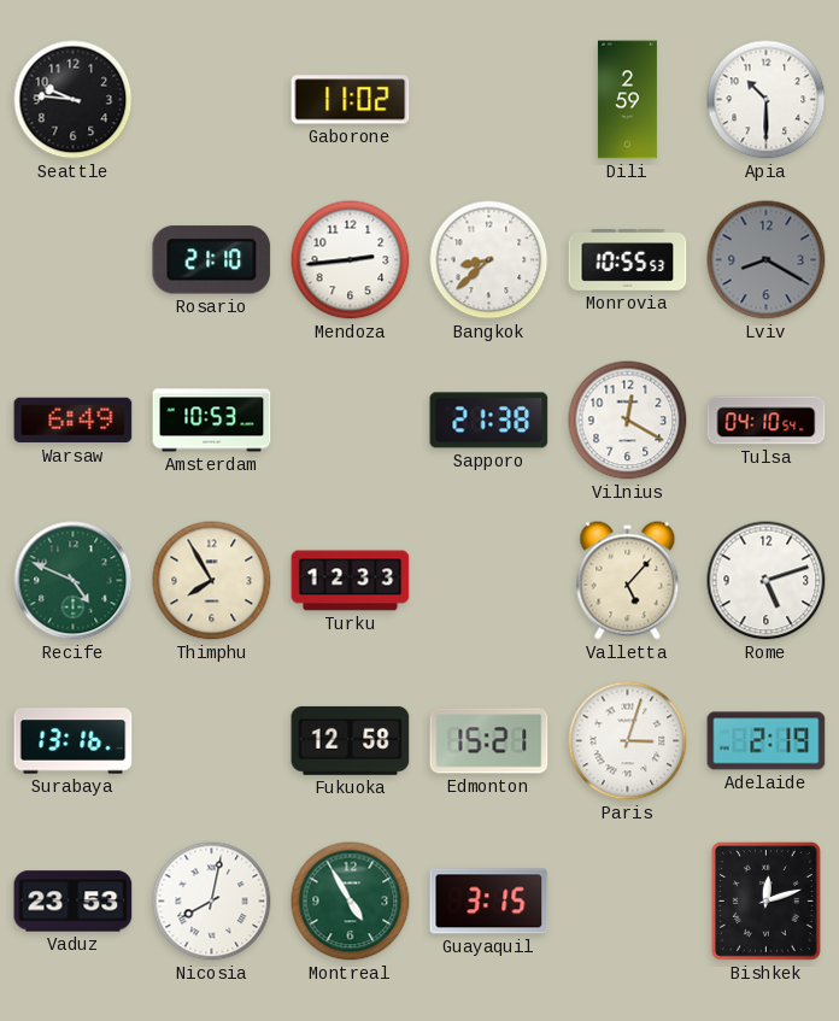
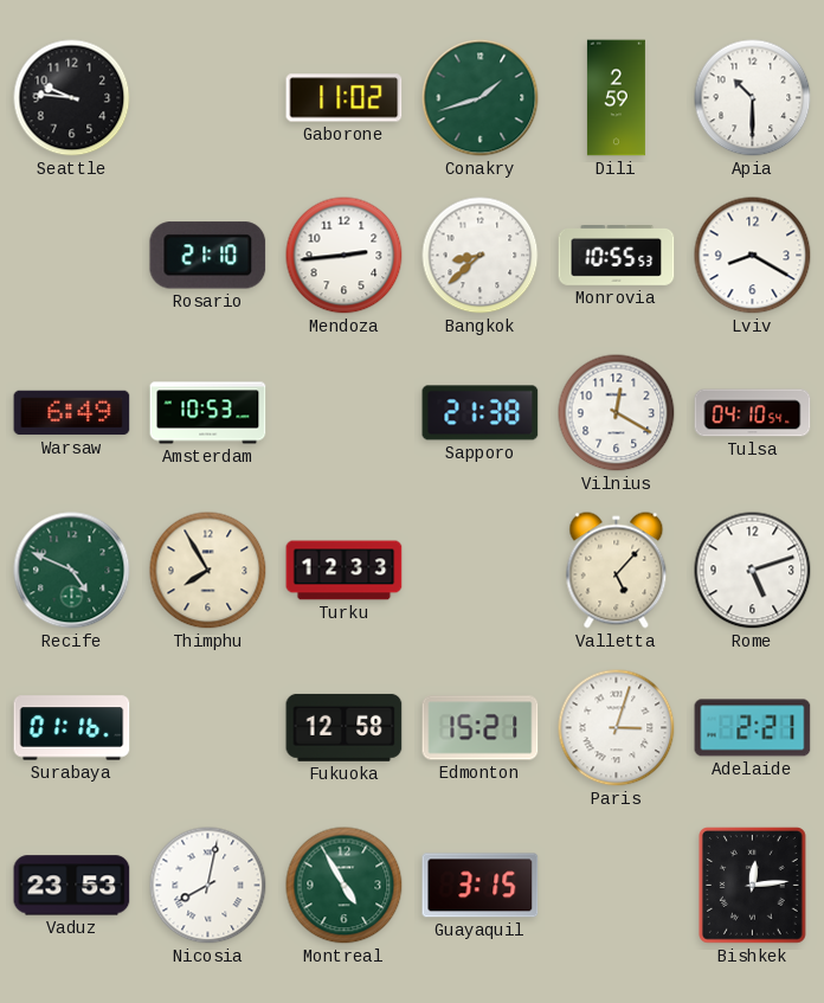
Conakry: none -> 1:42
Lviv dial: grey -> white
Surabaya: 13:16 -> 01:16
Adelaide: 2:19 -> 2:21
Bishkek: 12:12 -> 12:14
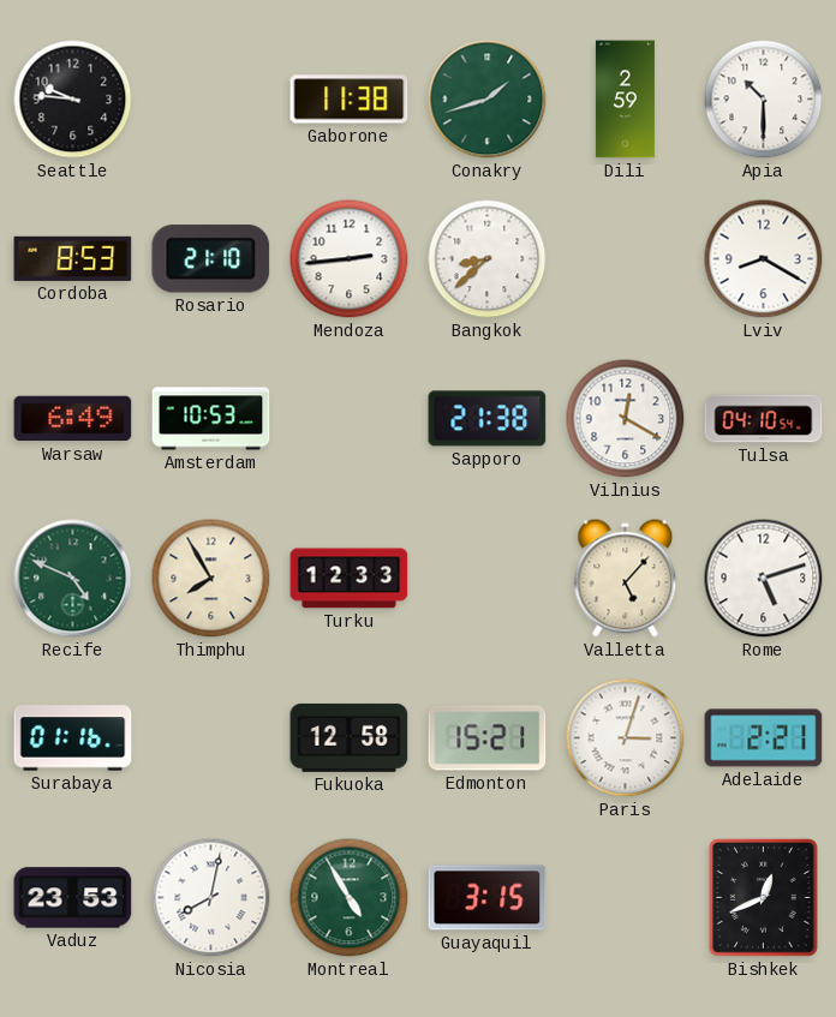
Gaborone: 11:02 -> 11:38
Cordoba: none -> 8:53
Monrovia: 10:55 -> none
Bishkek: 12:14 -> 12:41
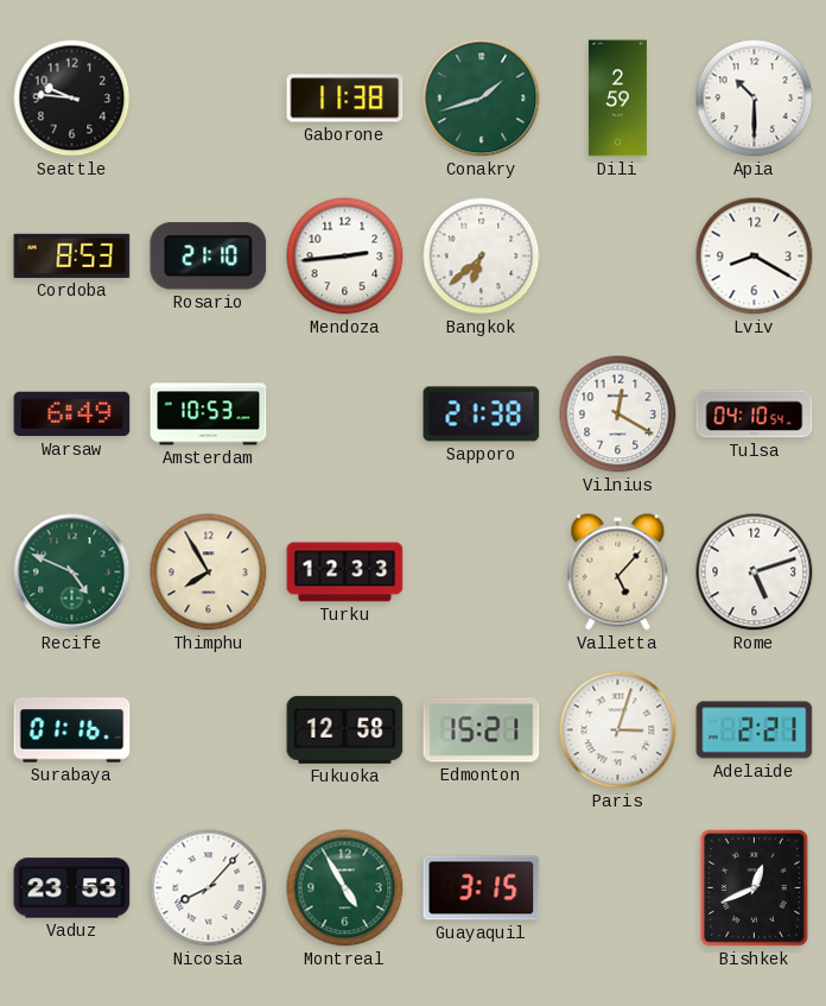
Bangkok: 8:38 -> 6:38
Nicosia: 8:02 -> 8:07
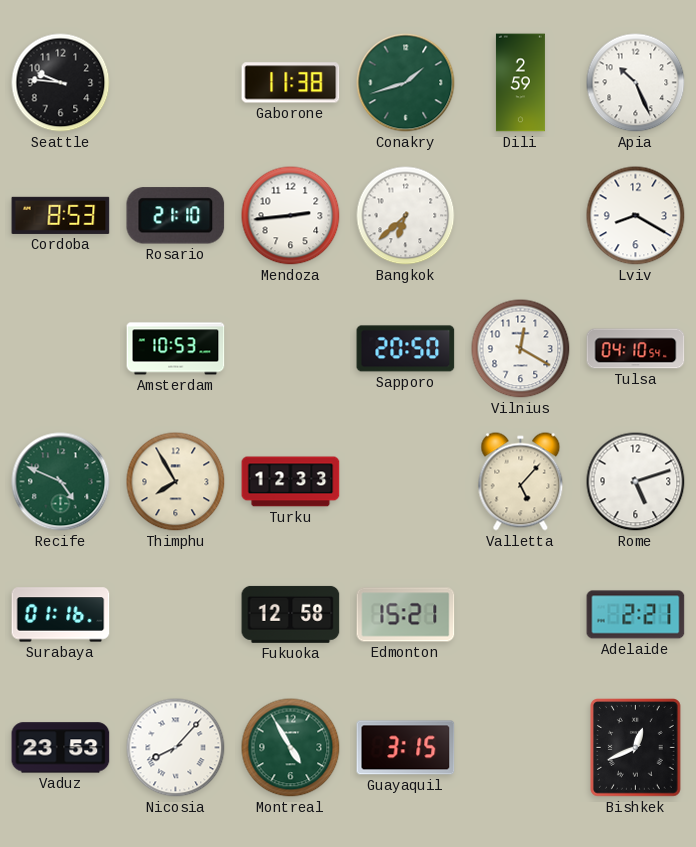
Apia: 10:30 -> 10:26
Warsaw: 6:49 -> none
Sapporo: 21:38 -> 20:50
Paris: 3:03 -> none
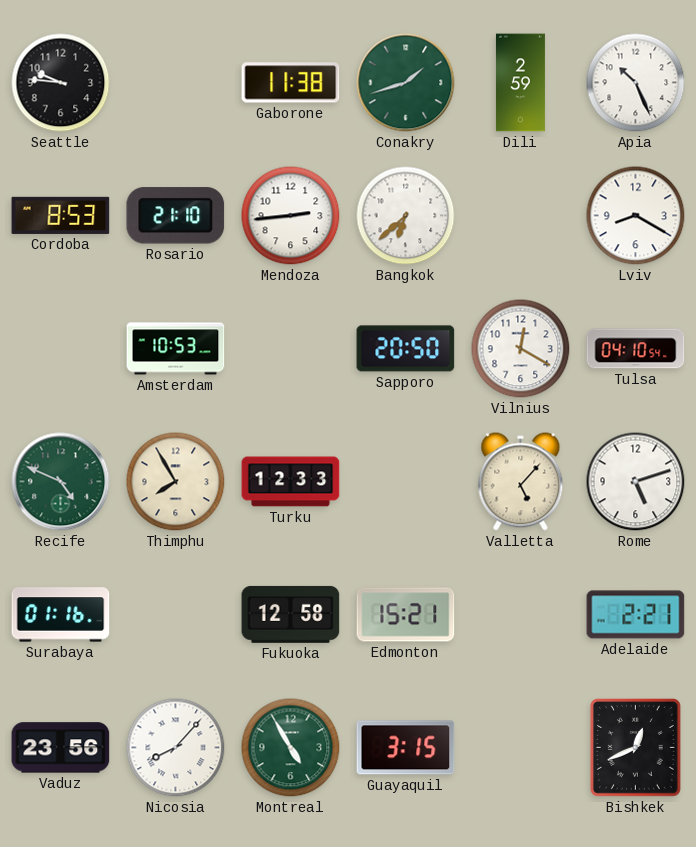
Vaduz: 23:53 -> 23:56
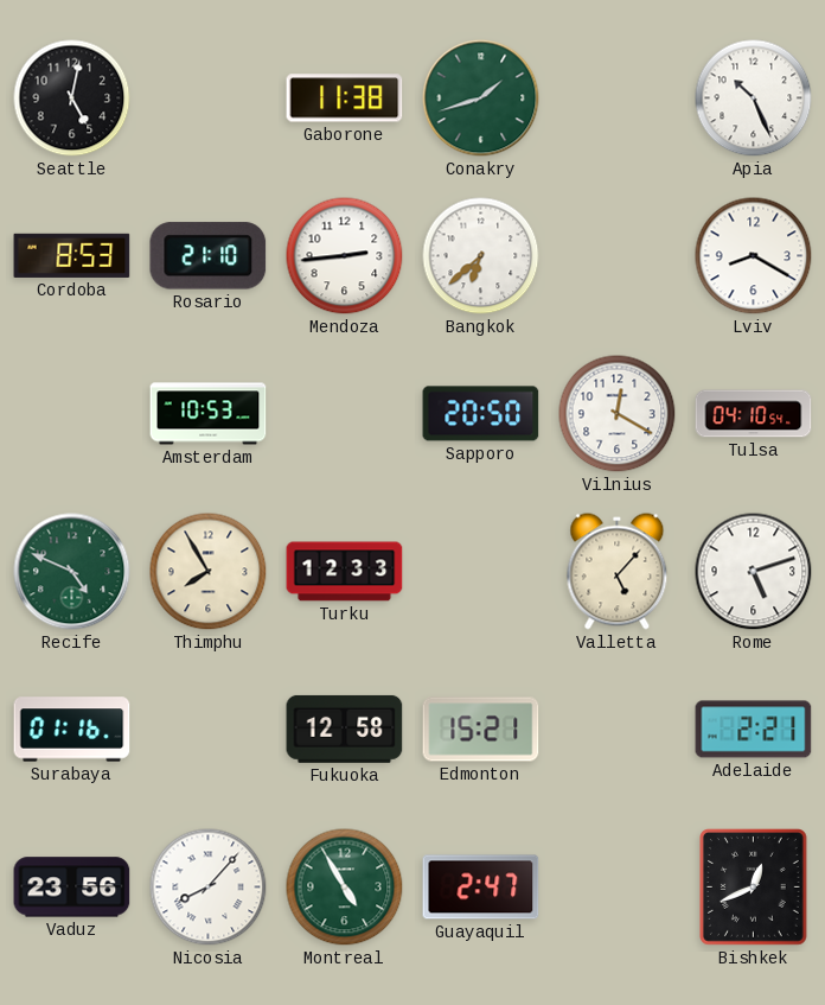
Seattle: 9:46 -> 5:02
Dili: 2:59 -> none
Guayaquil: 3:15 -> 2:47
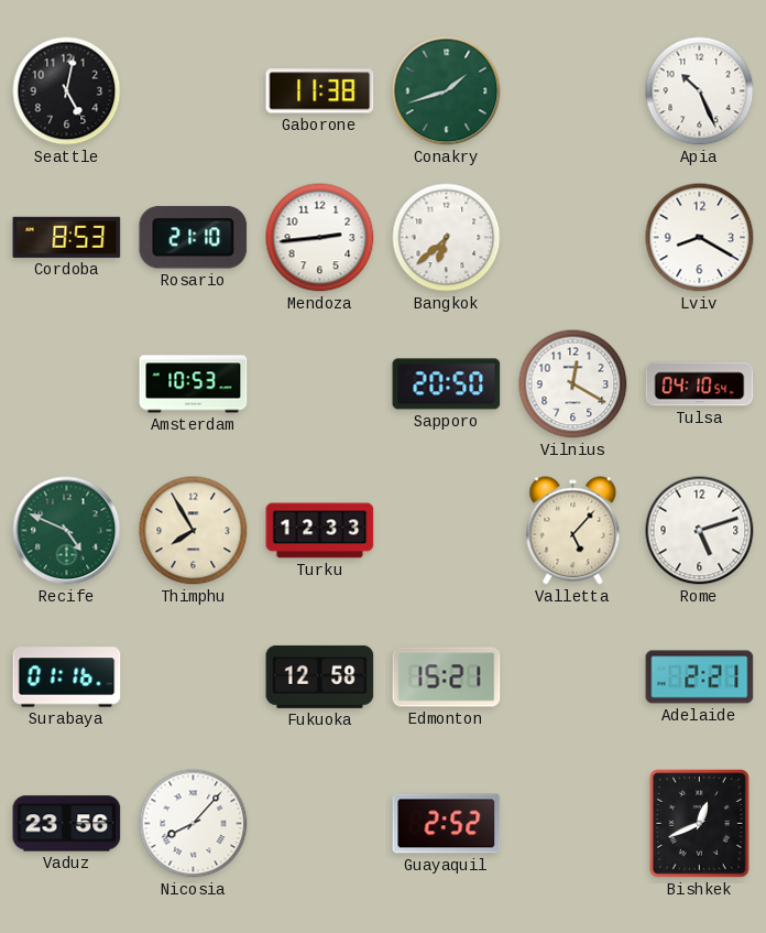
Montreal: 4:55 -> none
Guayaquil: 2:47 -> 2:52
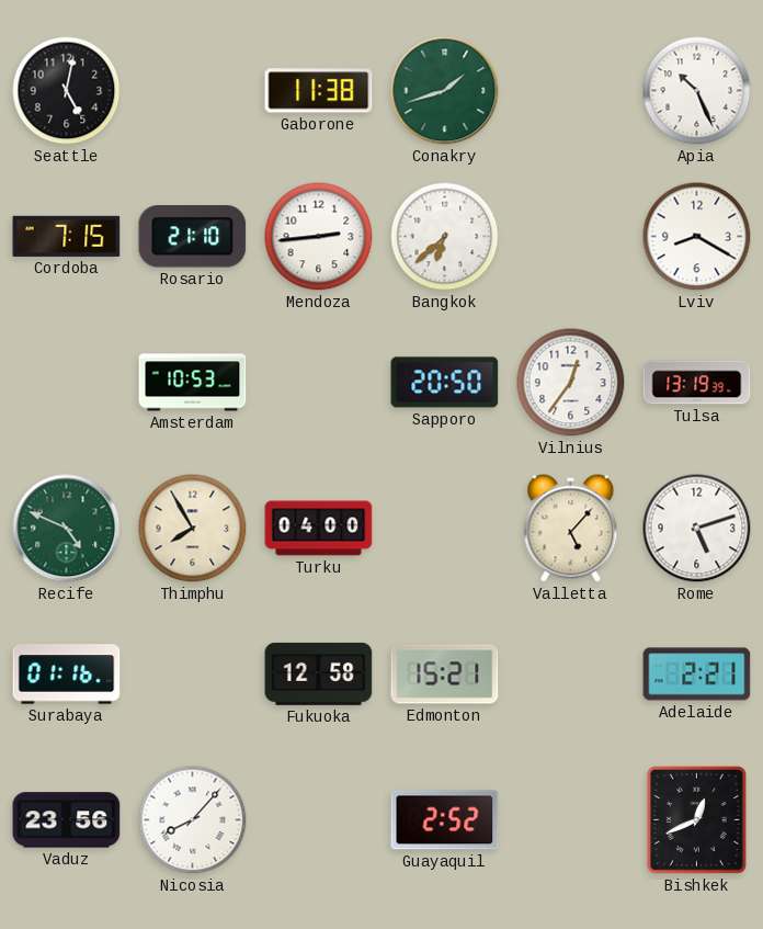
Cordoba: 8:53 -> 7:15
Vilnius: 12:20 -> 12:36
Tulsa: 04:10 -> 13:19
Turku: 12:33 -> 04:00
